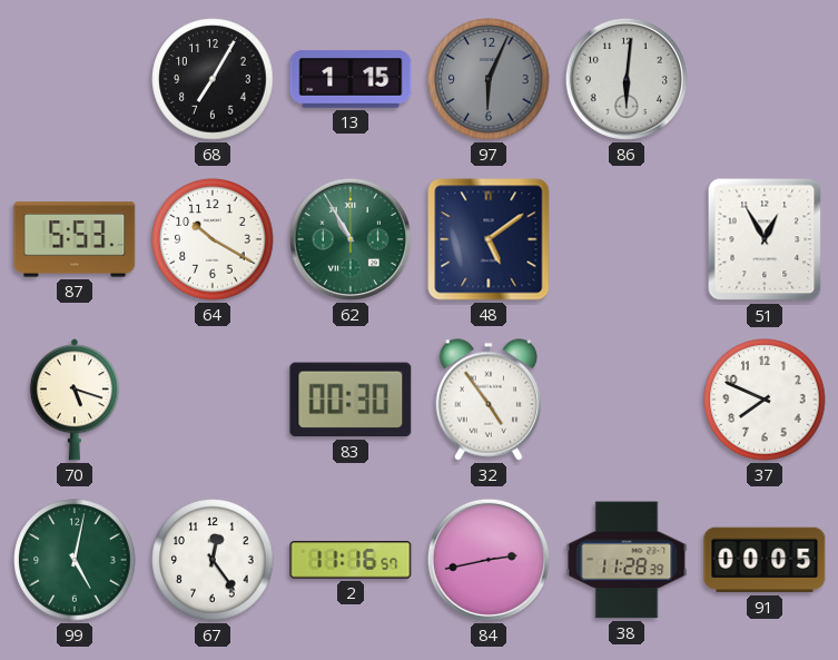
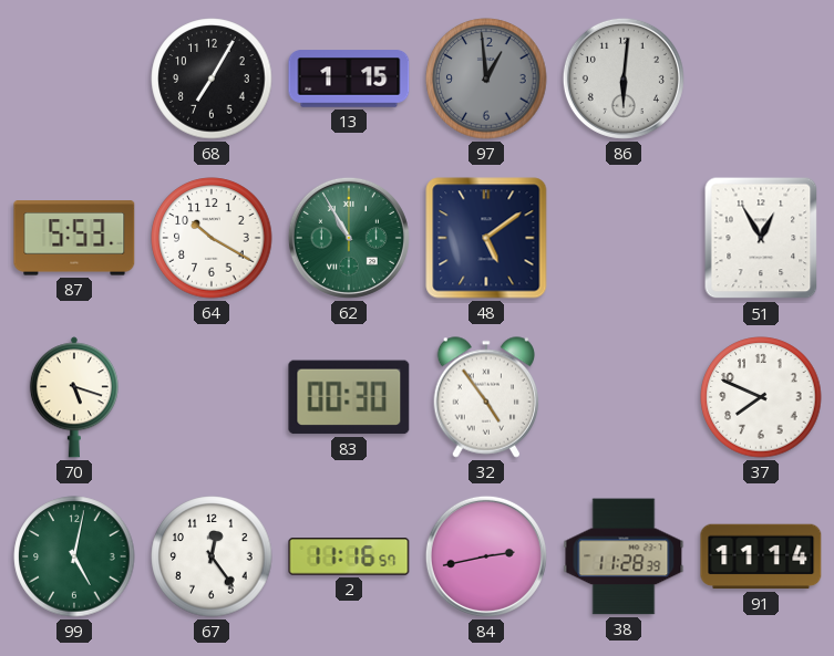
97: 6:04 -> 12:59
91: 00:05 -> 11:14
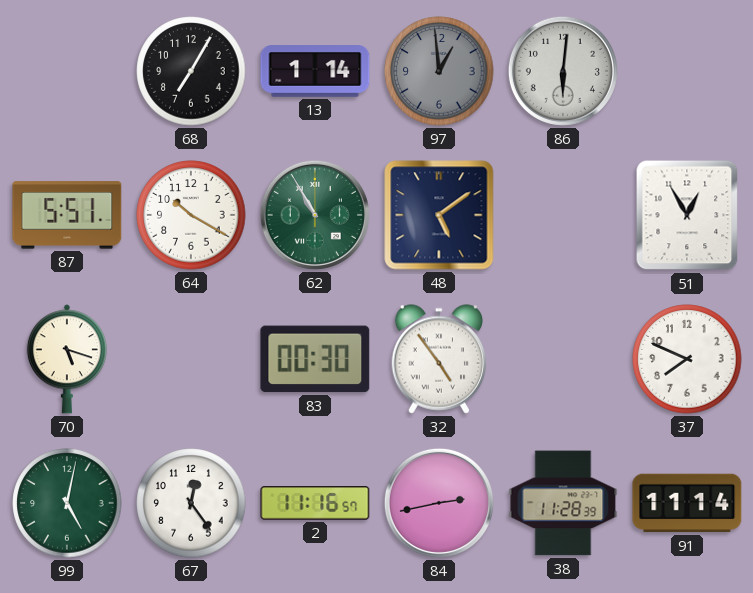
13: 1:15 -> 1:14
87: 5:53 -> 5:51
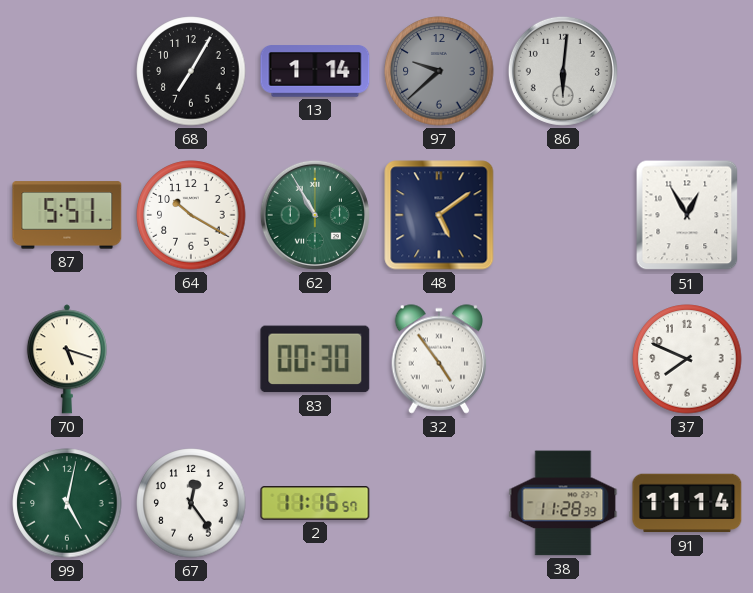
97: 12:59 -> 9:38
84: 2:43 -> none
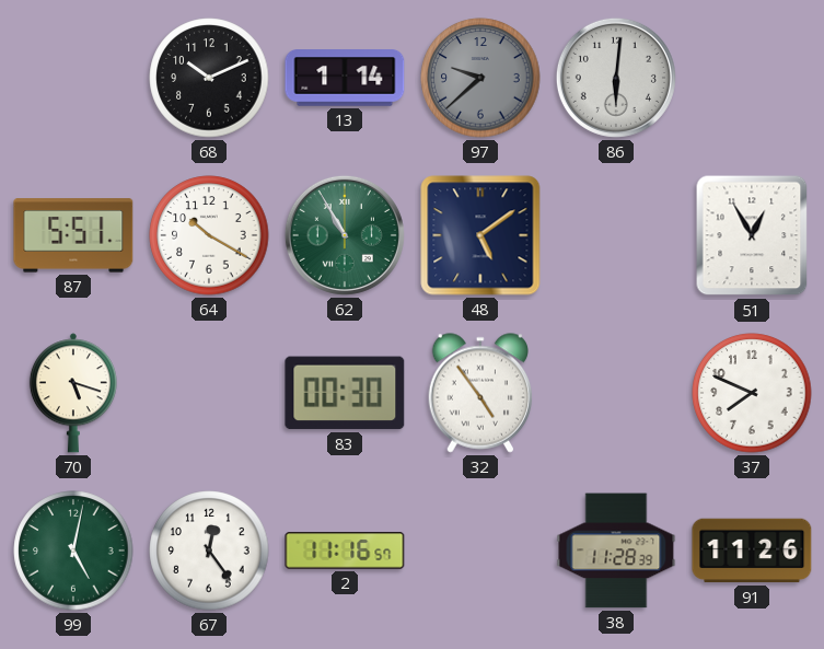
68: 7:05 -> 10:11
91: 11:14 -> 11:26
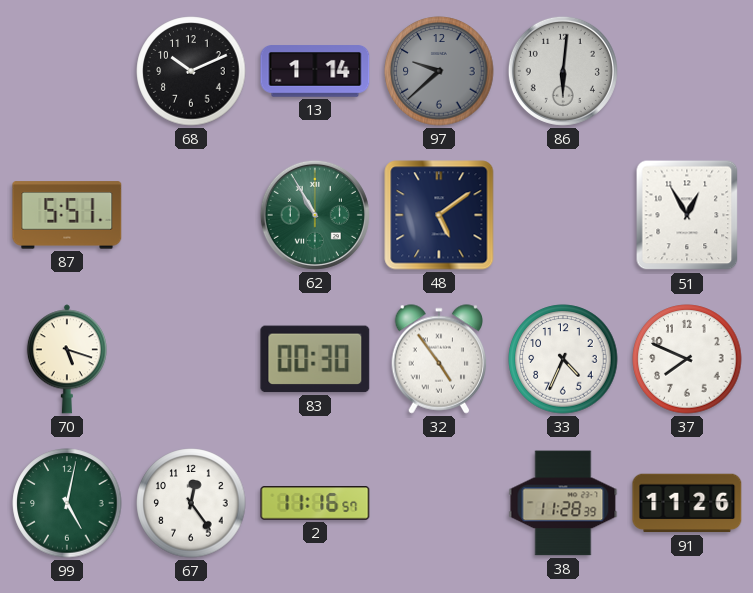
64: 10:20 -> none
33: none -> 4:34
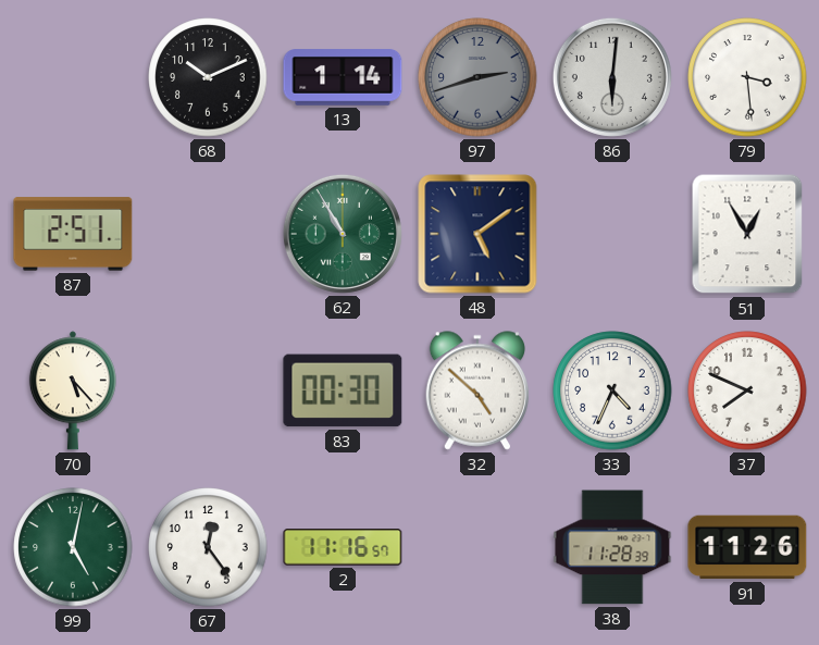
97: 9:38 -> 2:42
79: none -> 3:29
87: 5:51 -> 2:51
70: 5:18 -> 5:23
32: 4:54 -> 4:52
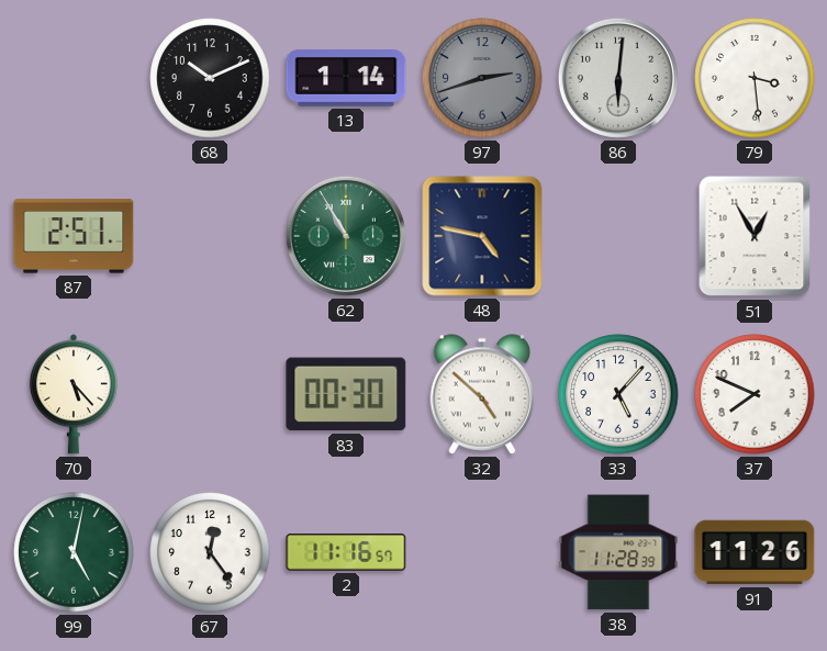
48: 5:09 -> 4:47
33: 4:34 -> 5:07
